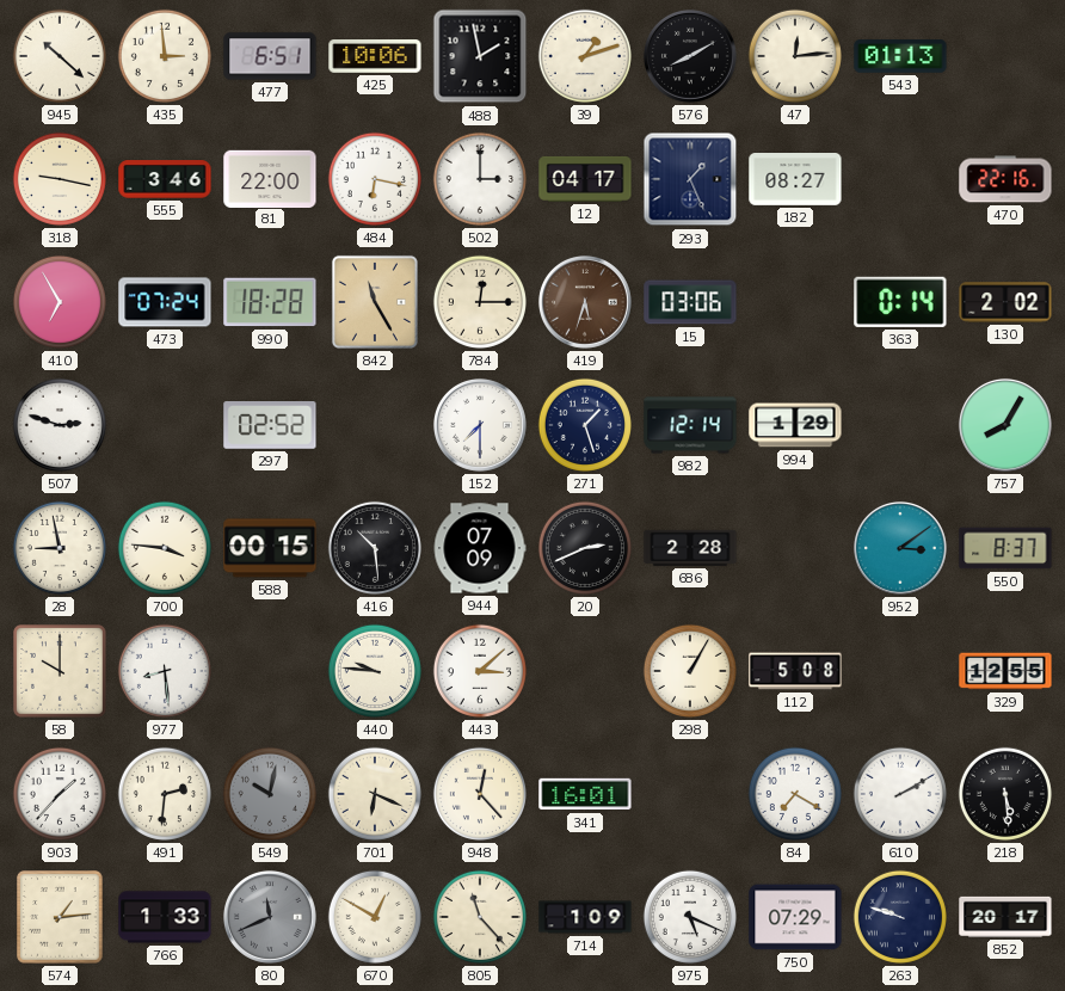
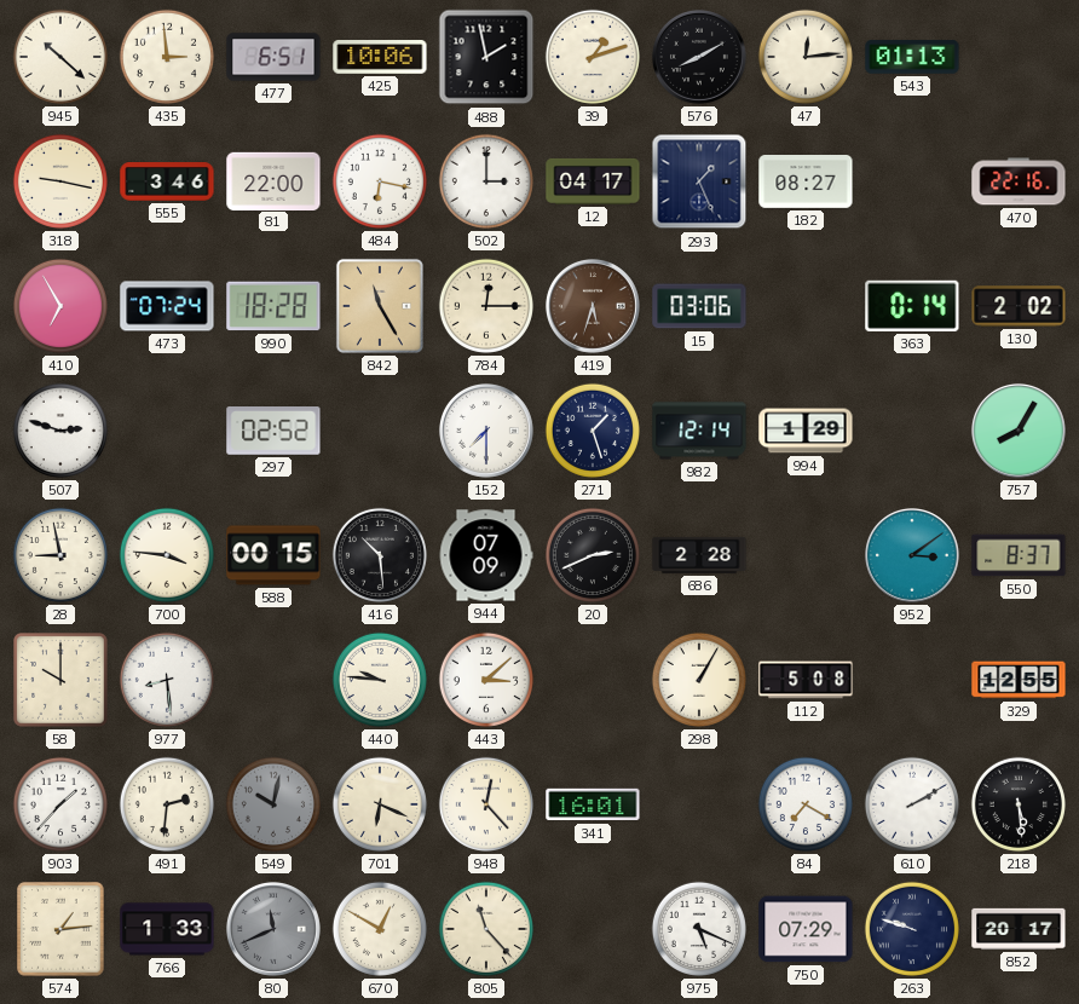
714: 1:09 -> none
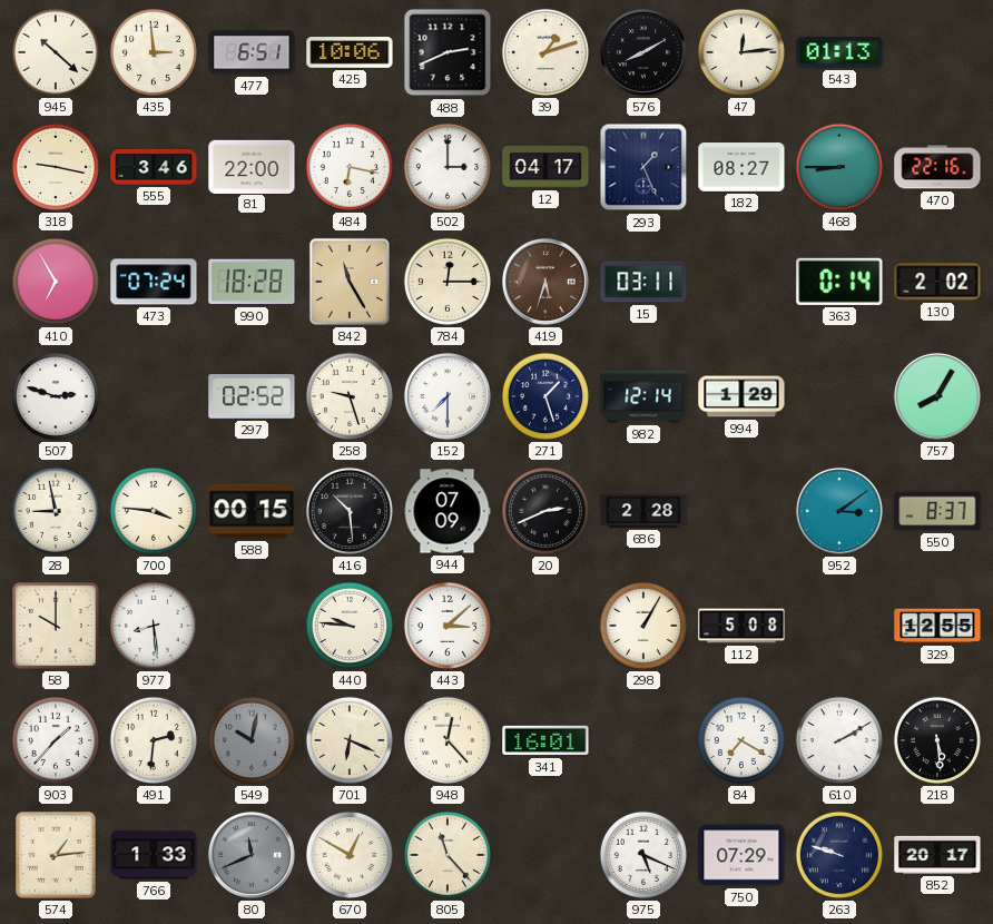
488: 1:58 -> 2:41
468: none -> 8:45
15: 03:06 -> 03:11
258: none -> 9:27
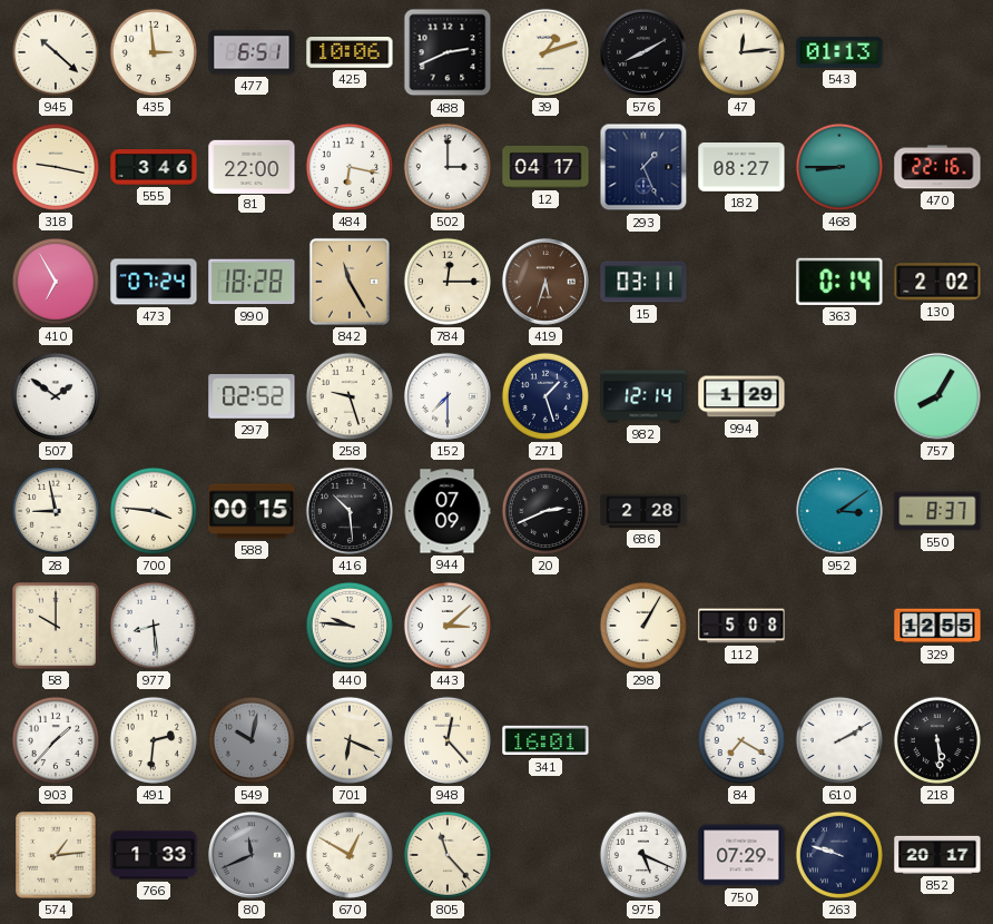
507: 2:48 -> 1:51
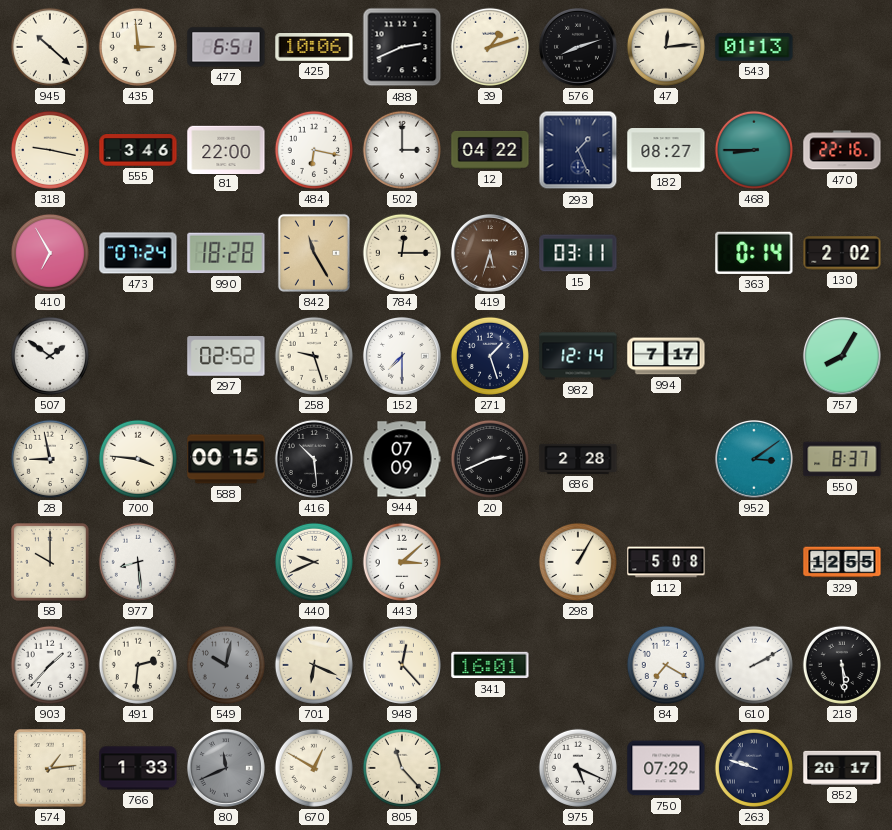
576: 8:10 -> 8:12
12: 04:17 -> 04:22
994: 1:29 -> 7:17
440: 9:46 -> 9:41
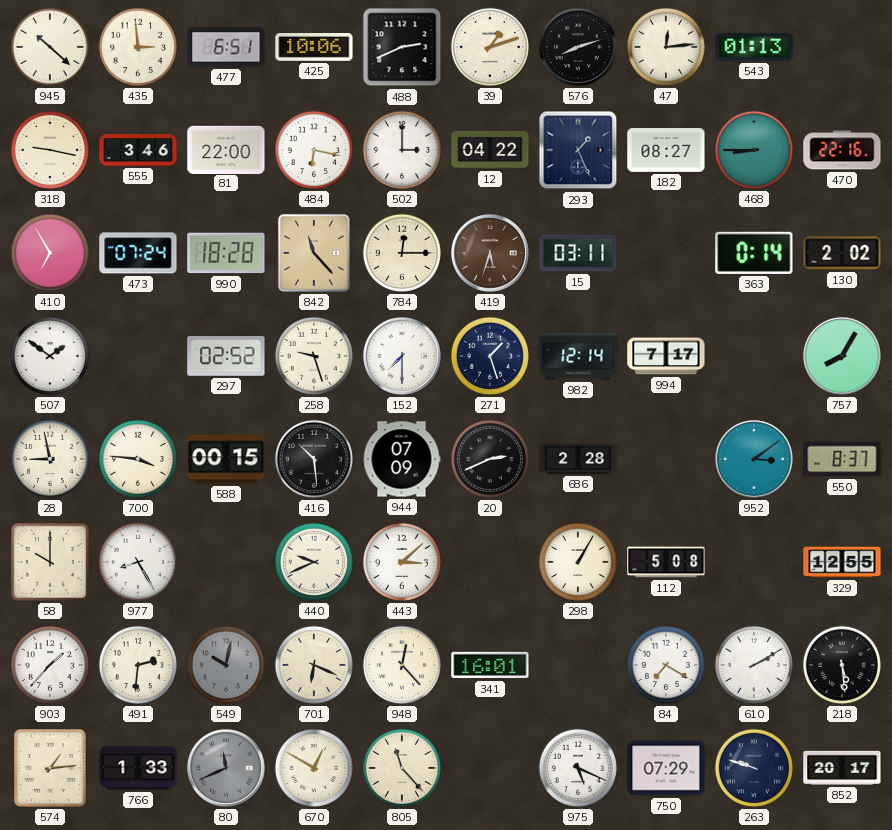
842: 11:25 -> 11:23
977: 8:29 -> 8:25
